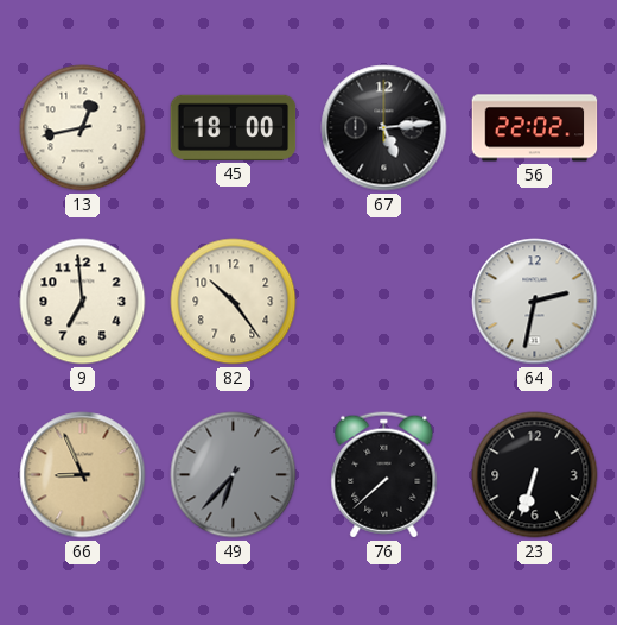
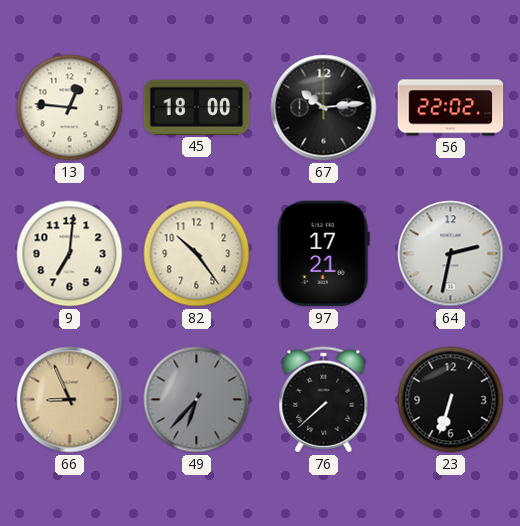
13: 12:43 -> 12:46
67: 5:14 -> 10:14
9: 6:59 -> 7:01
97: none -> 17:21
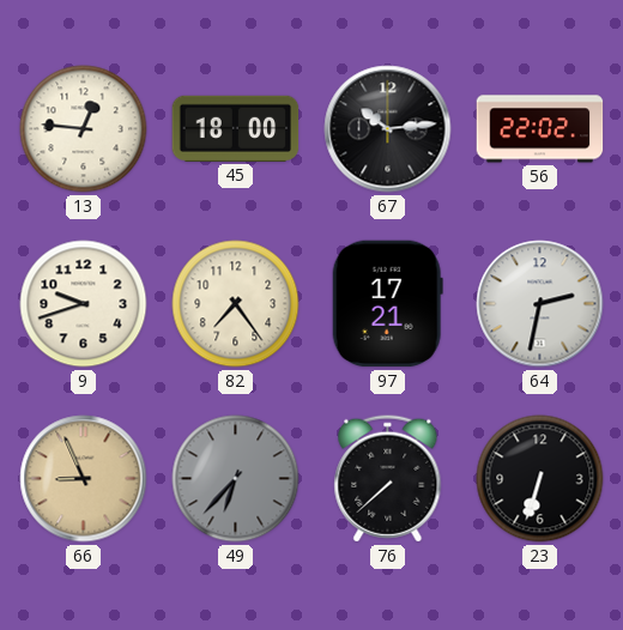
9: 7:01 -> 9:42
82: 10:24 -> 7:24
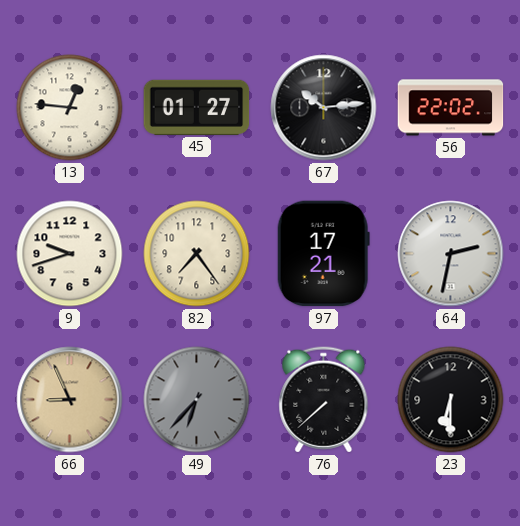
45: 18:00 -> 01:27
23: 6:33 -> 6:30
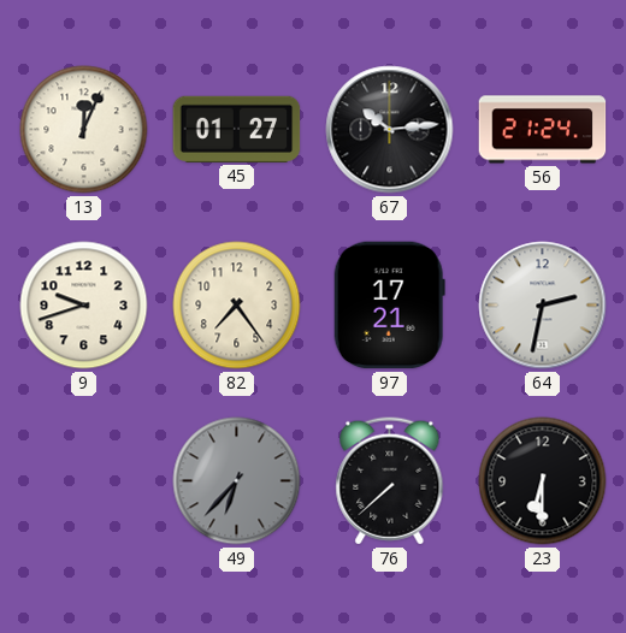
13: 12:46 -> 12:04
56: 22:02 -> 21:24
66: 8:56 -> none
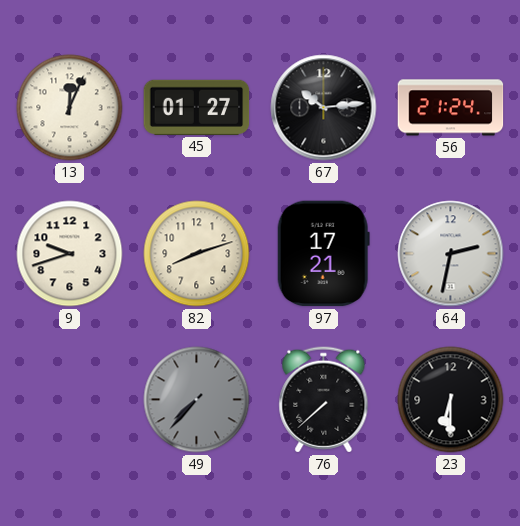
82: 7:24 -> 8:12
49: 6:37 -> 7:37
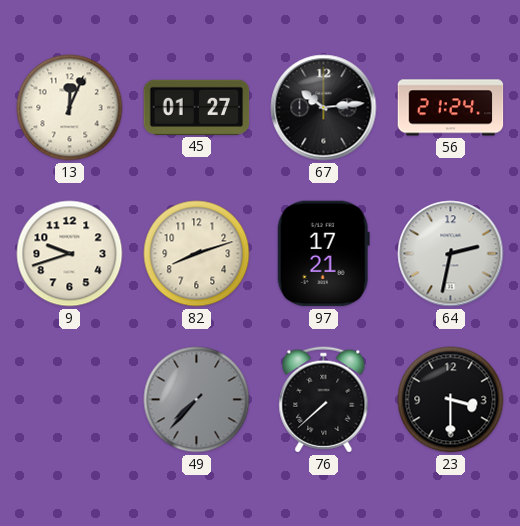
23: 6:30 -> 3:30
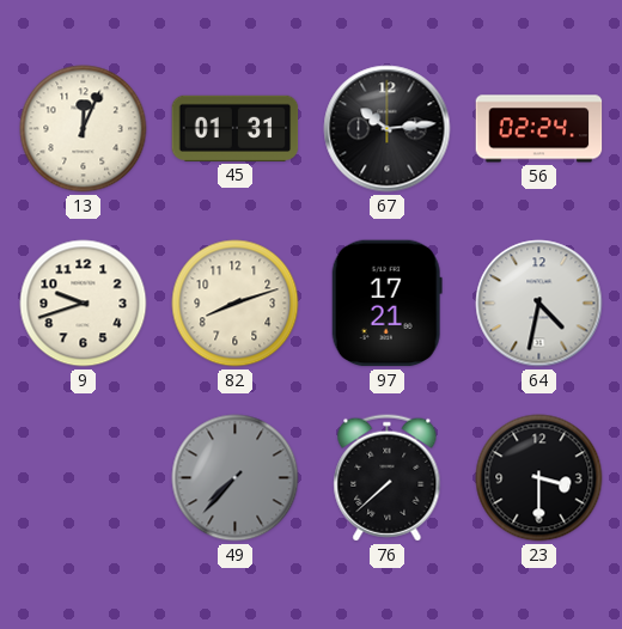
45: 01:27 -> 01:31
56: 21:24 -> 02:24
64: 2:32 -> 4:32
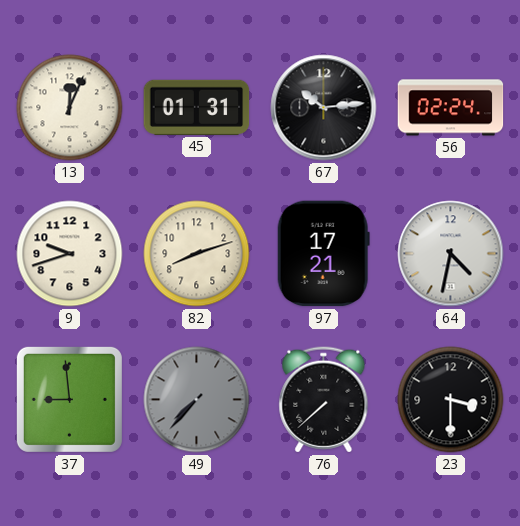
37: none -> 8:59
